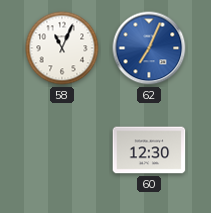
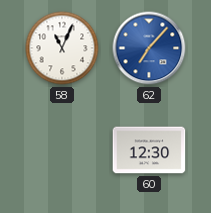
62: 7:04 -> 7:07
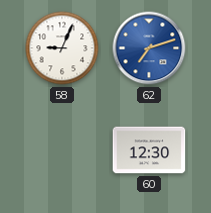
58: 11:04 -> 9:04
62: 7:07 -> 7:12
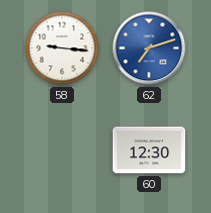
58: 9:04 -> 9:16
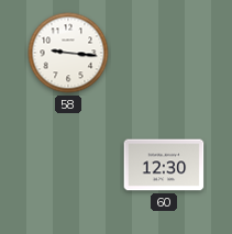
62: 7:12 -> none
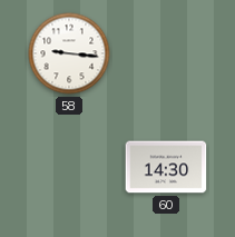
60: 12:30 -> 14:30
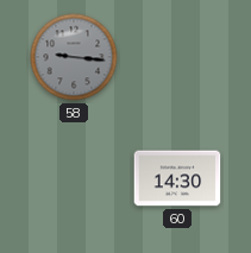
58 dial: white -> grey
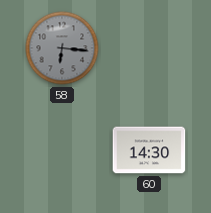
58: 9:16 -> 6:16
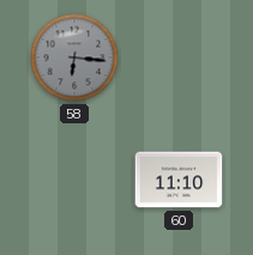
60: 14:30 -> 11:10
